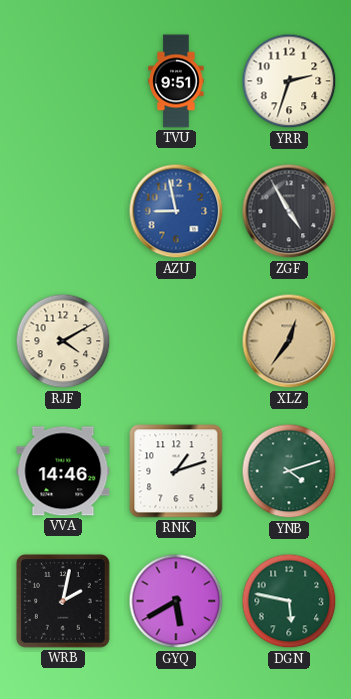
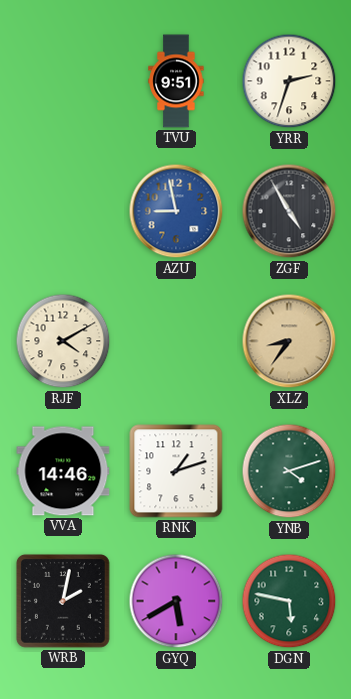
XLZ: 12:36 -> 8:36
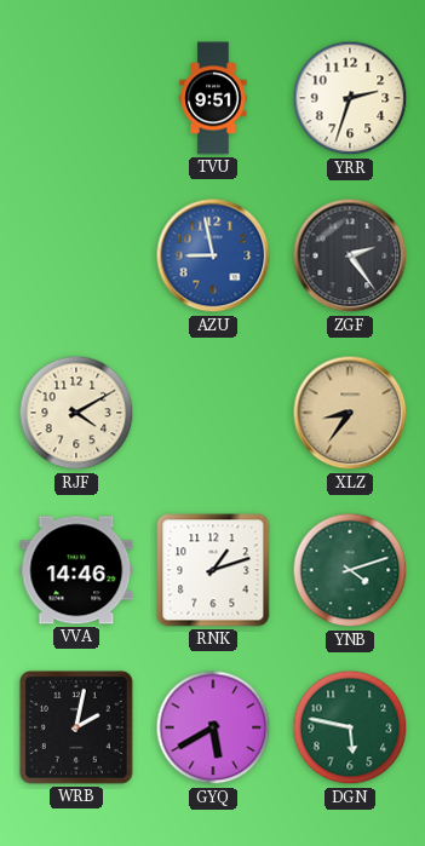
ZGF: 4:55 -> 2:24
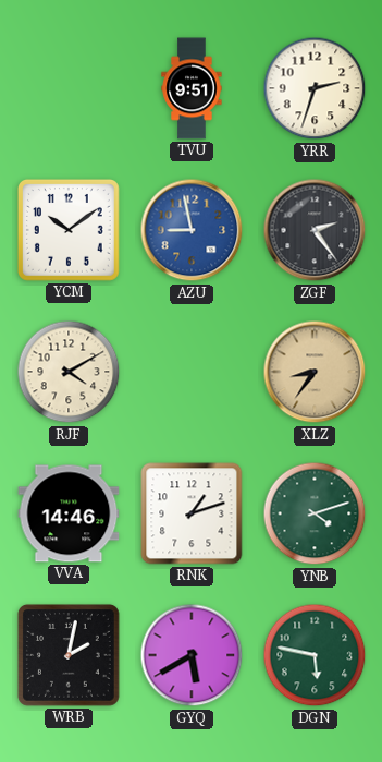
YCM: none -> 10:09
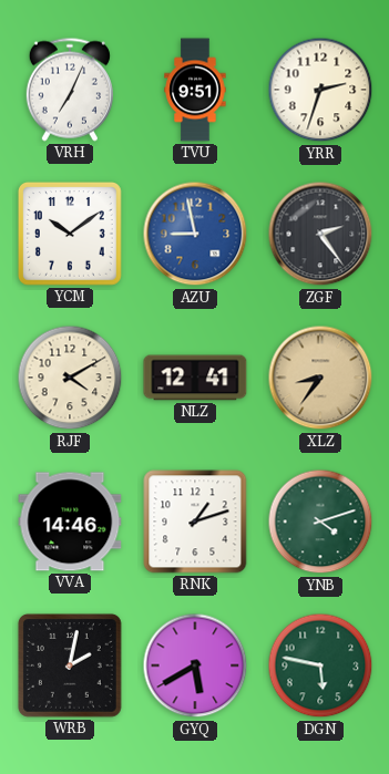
VRH: none -> 7:04
NLZ: none -> 12:41
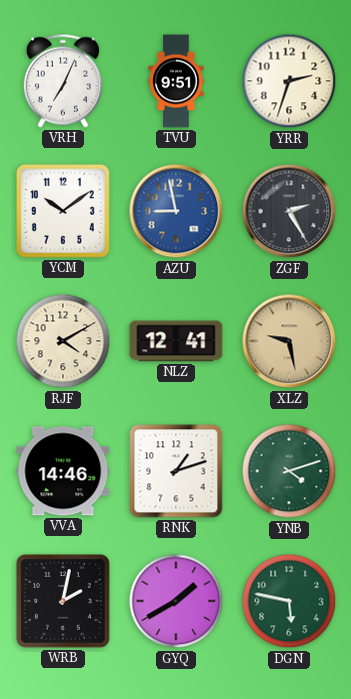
ZGF: 2:24 -> 2:25
XLZ: 8:36 -> 9:28
GYQ: 5:40 -> 1:40
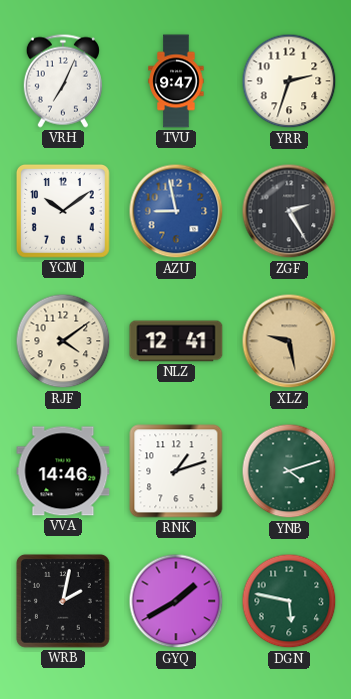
TVU: 9:51 -> 9:47
RJF: 4:10 -> 4:09
